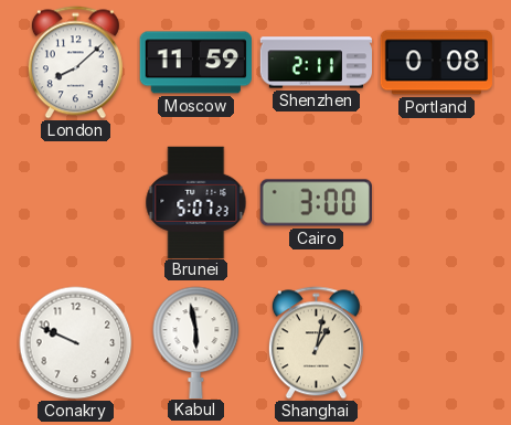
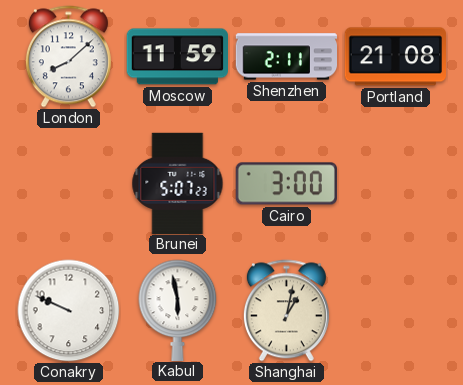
Portland: 0:08 -> 21:08
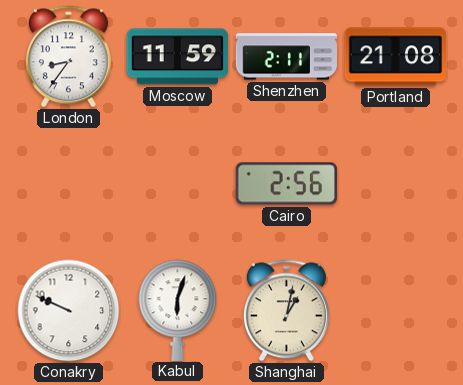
London: 8:08 -> 8:36
Brunei: 5:07 -> none
Cairo: 3:00 -> 2:56
Kabul: 5:58 -> 6:03
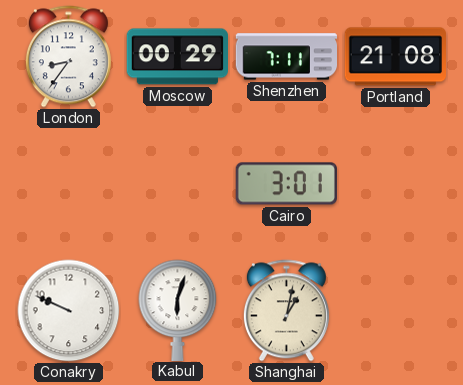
Moscow: 11:59 -> 00:29
Shenzhen: 2:11 -> 7:11
Cairo: 2:56 -> 3:01
